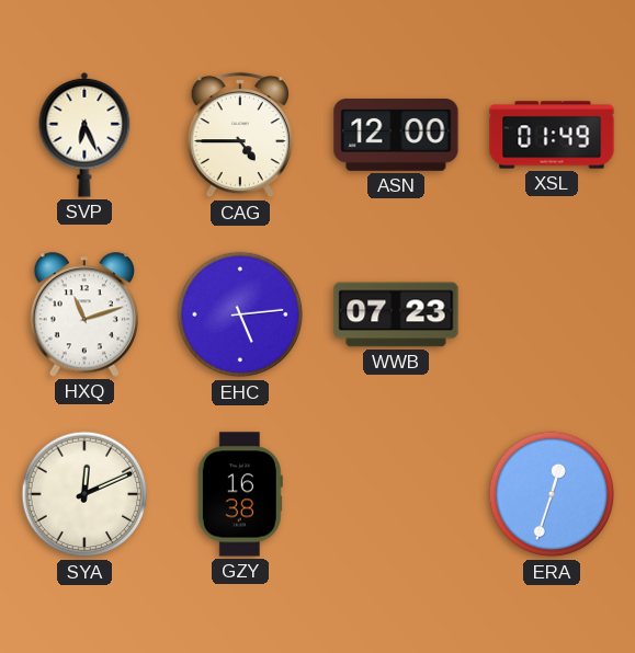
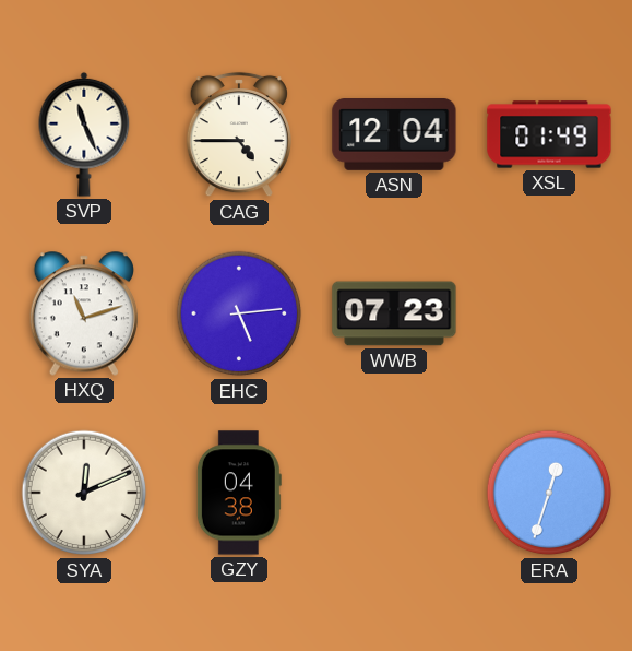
SVP: 6:26 -> 11:26
ASN: 12:00 -> 12:04
GZY: 16:38 -> 04:38
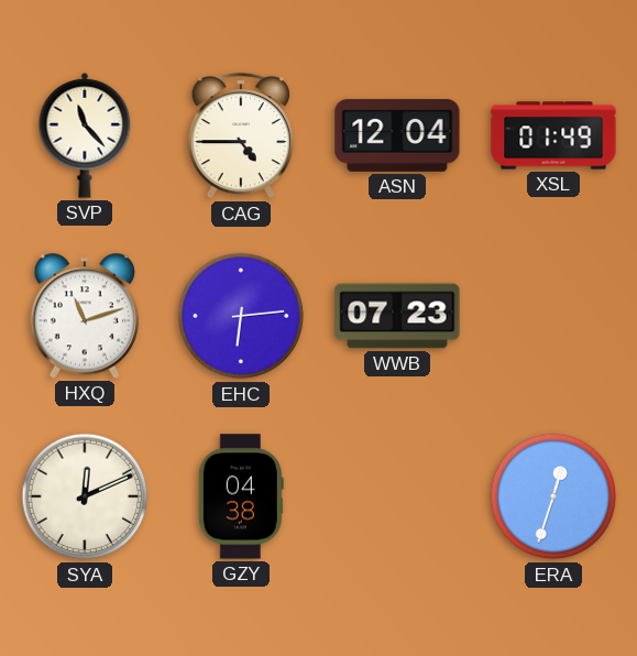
SVP: 11:26 -> 11:23
EHC: 5:14 -> 6:14
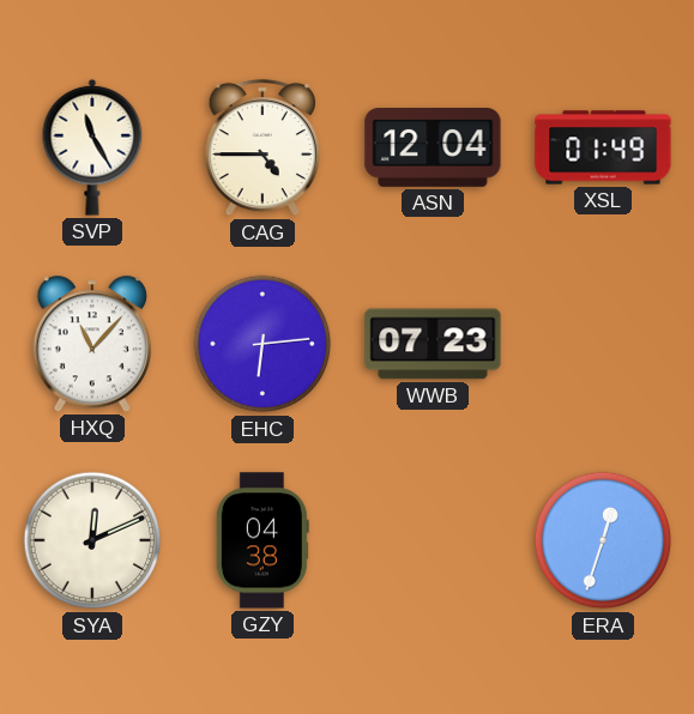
SVP: 11:23 -> 11:25
HXQ: 11:12 -> 11:07
